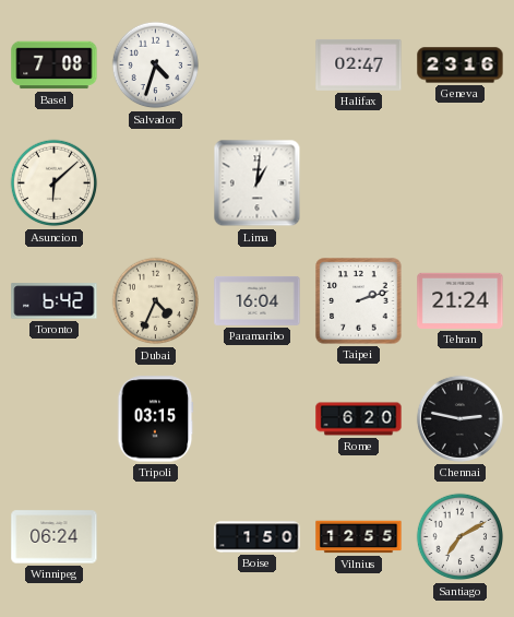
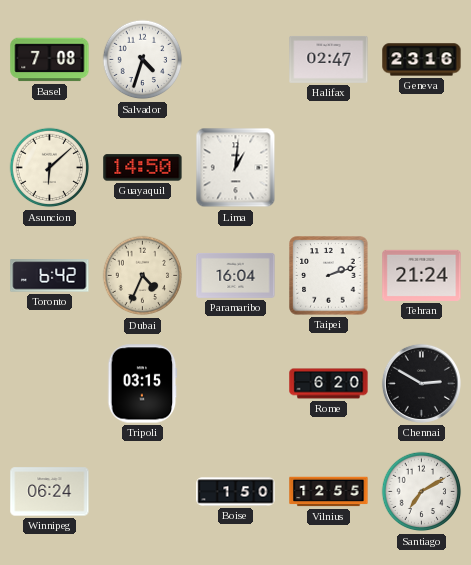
Guayaquil: none -> 14:50
Chennai: 2:47 -> 2:50
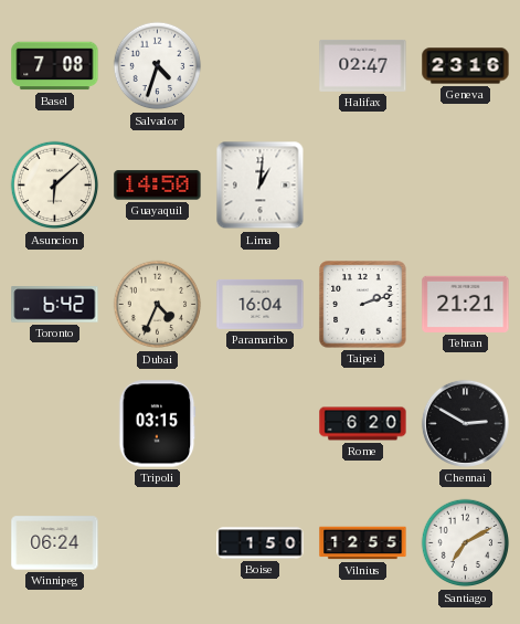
Tehran: 21:24 -> 21:21
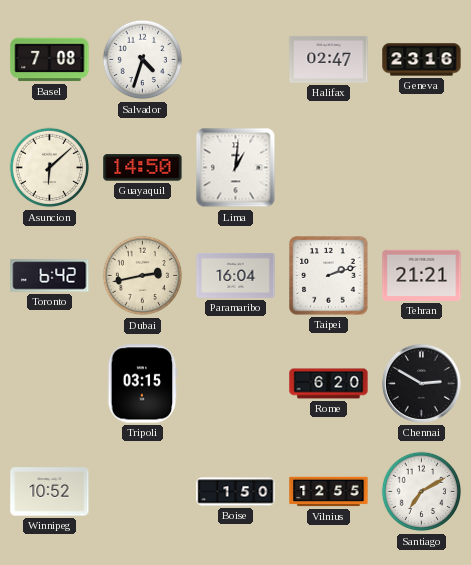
Dubai: 4:34 -> 2:43
Winnipeg: 06:24 -> 10:52
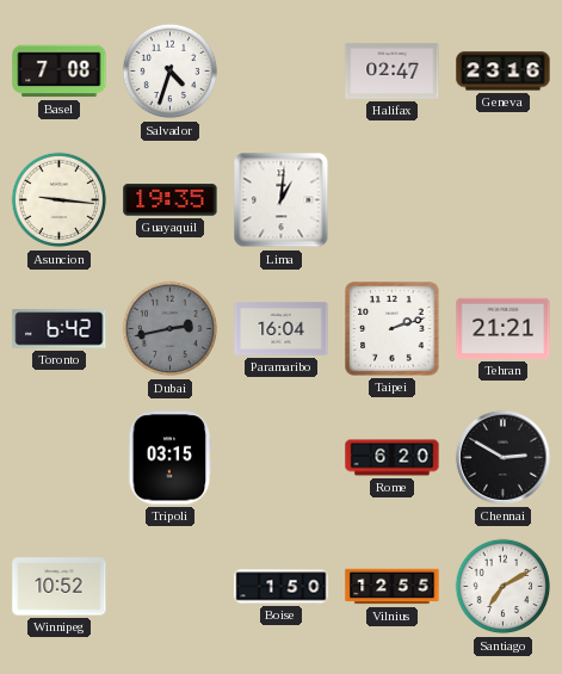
Asuncion: 6:08 -> 9:16
Guayaquil: 14:50 -> 19:35
Dubai dial: cream -> grey
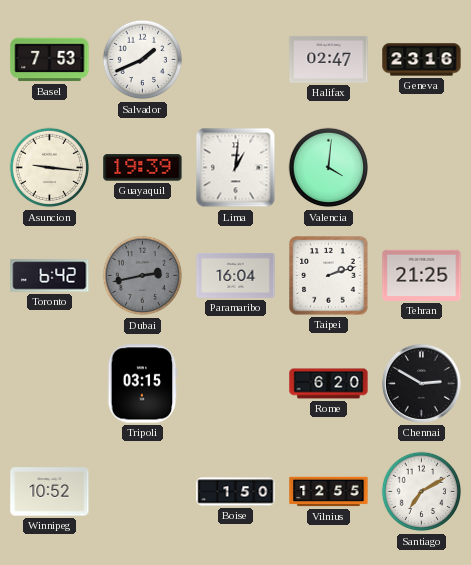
Basel: 7:08 -> 7:53
Salvador: 4:33 -> 1:41
Guayaquil: 19:35 -> 19:39
Valencia: none -> 4:01
Tehran: 21:21 -> 21:25
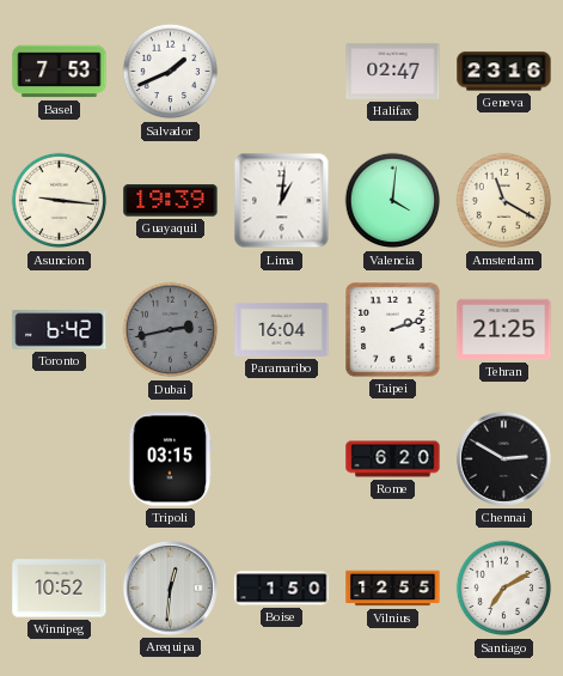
Amsterdam: none -> 11:20
Arequipa: none -> 12:31
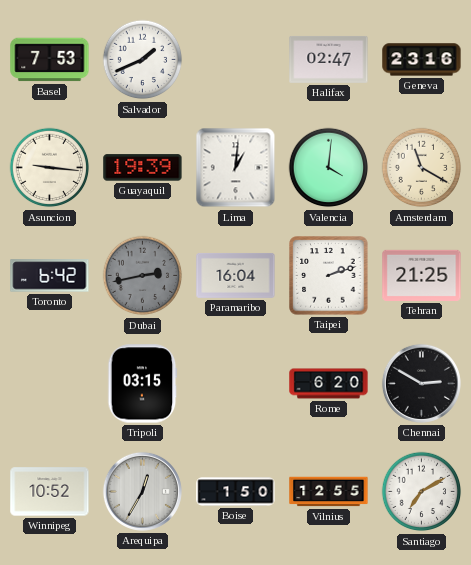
Arequipa: 12:31 -> 12:35
